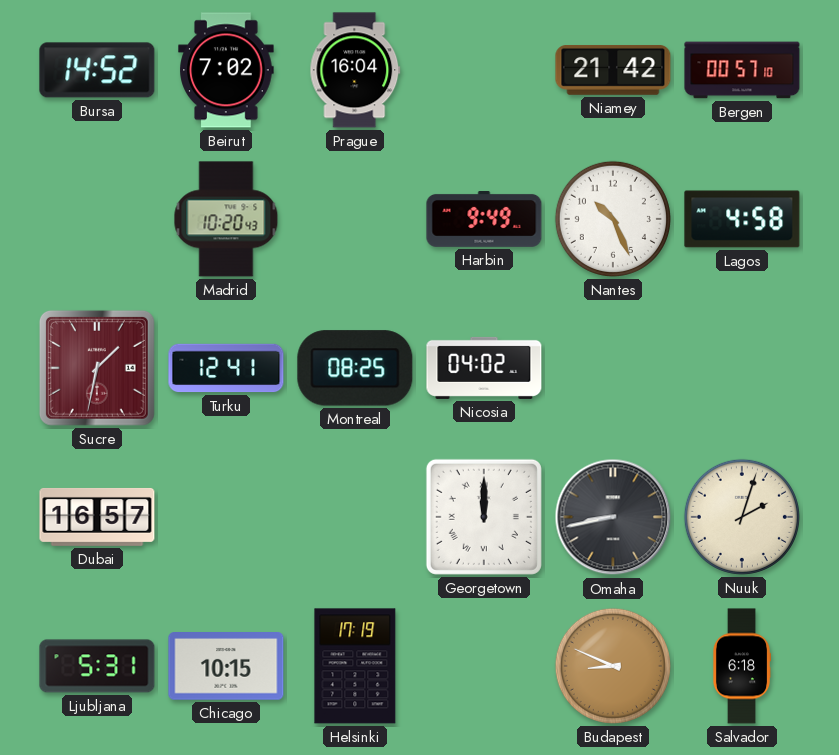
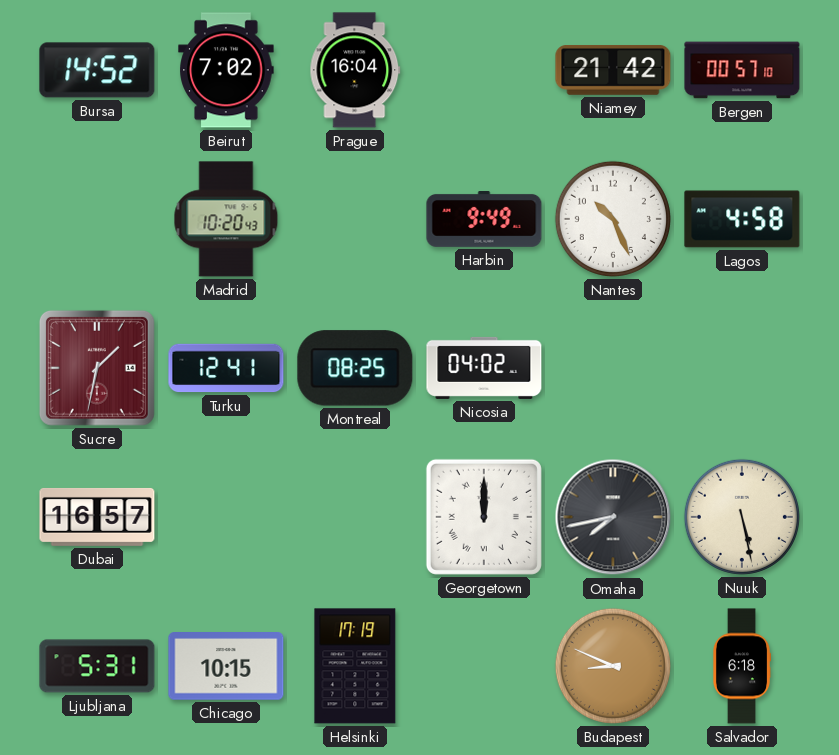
Omaha: 8:43 -> 7:43
Nuuk: 2:03 -> 5:28
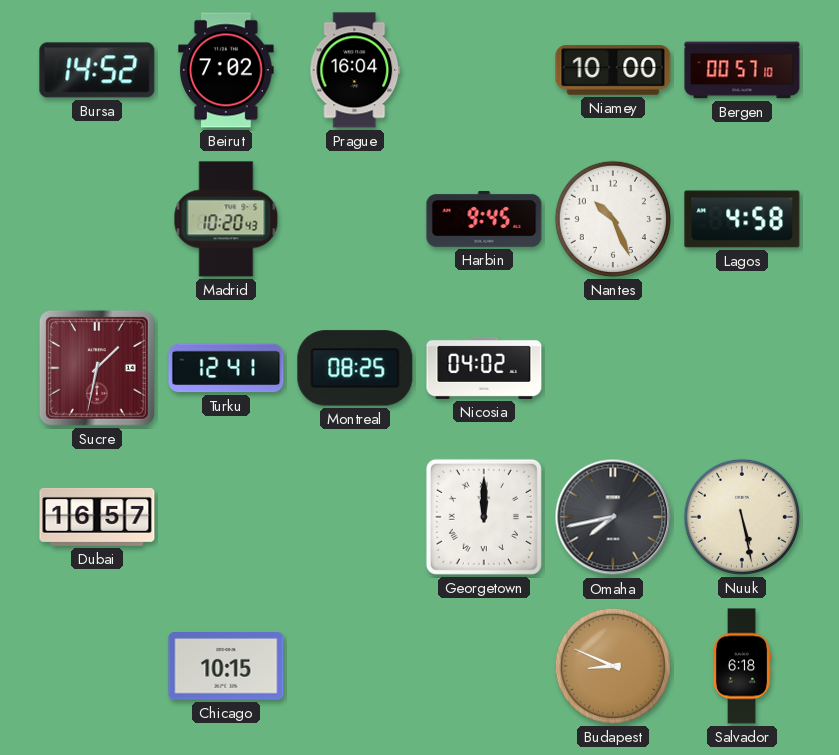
Niamey: 21:42 -> 10:00
Harbin: 9:49 -> 9:45
Ljubljana: 5:31 -> none
Helsinki: 17:19 -> none
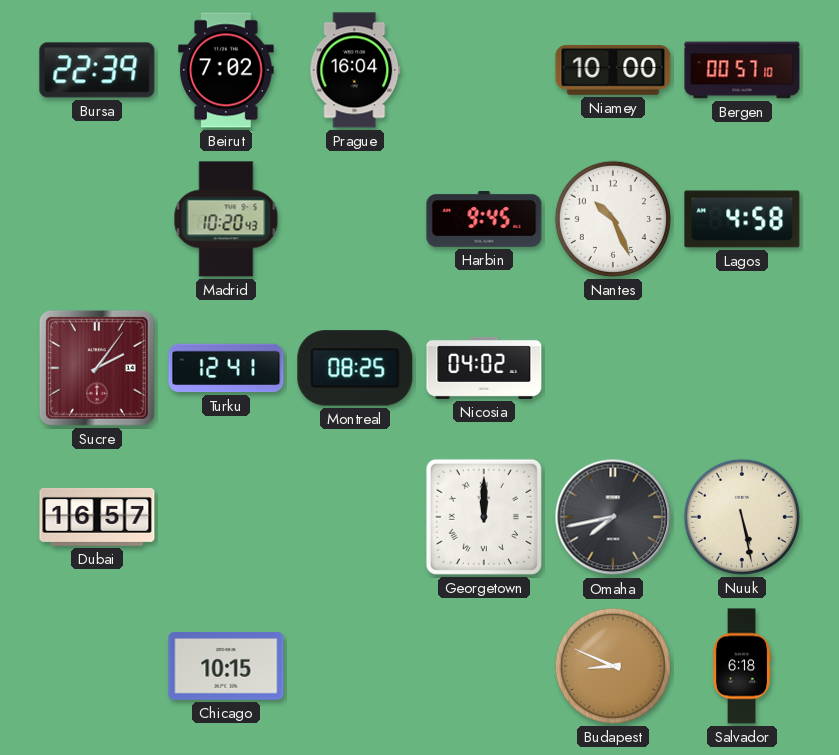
Bursa: 14:52 -> 22:39
Sucre: 1:32 -> 2:06
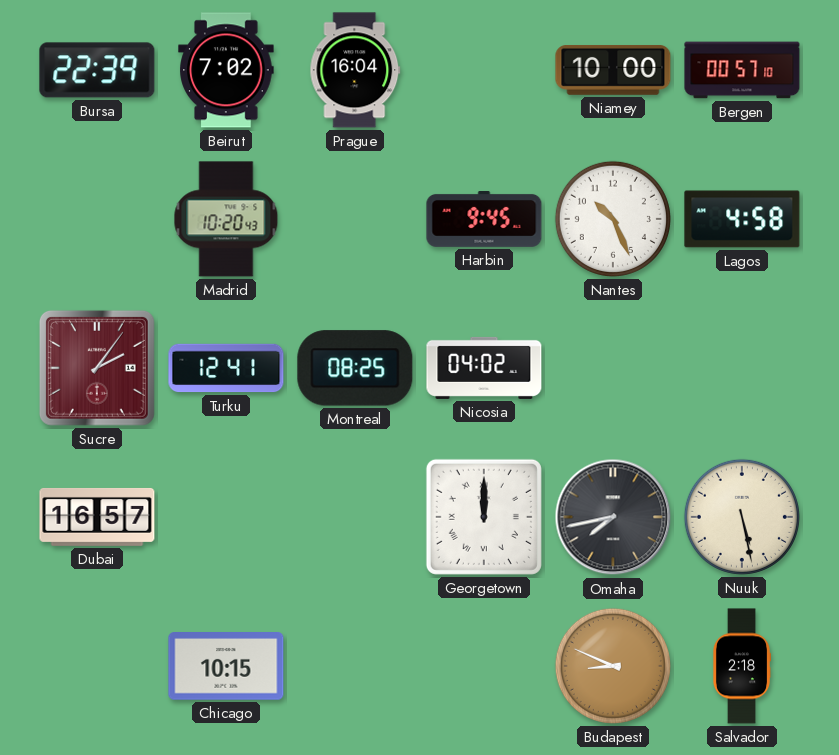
Salvador: 6:18 -> 2:18
